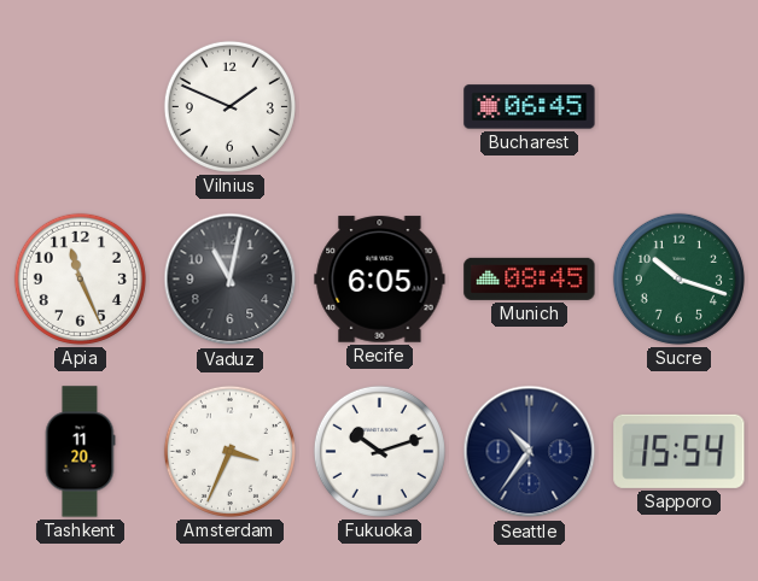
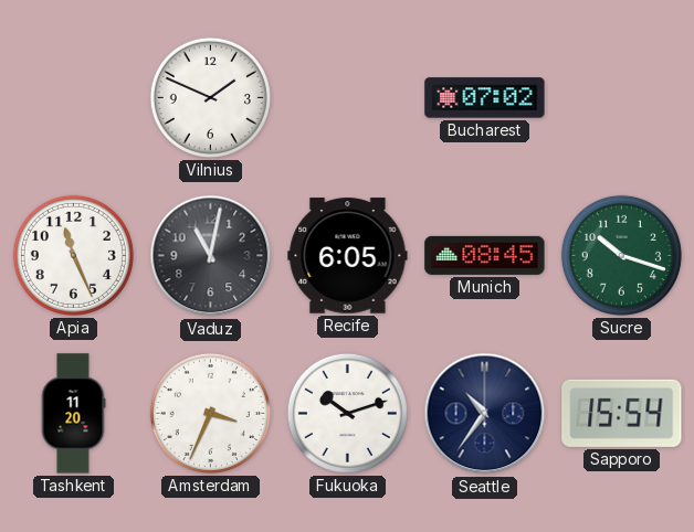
Bucharest: 06:45 -> 07:02
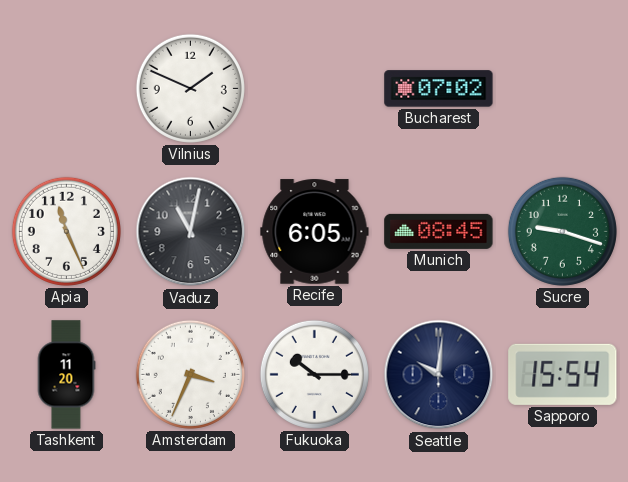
Sucre: 10:18 -> 9:18
Fukuoka: 10:12 -> 10:15
Seattle: 10:36 -> 10:01
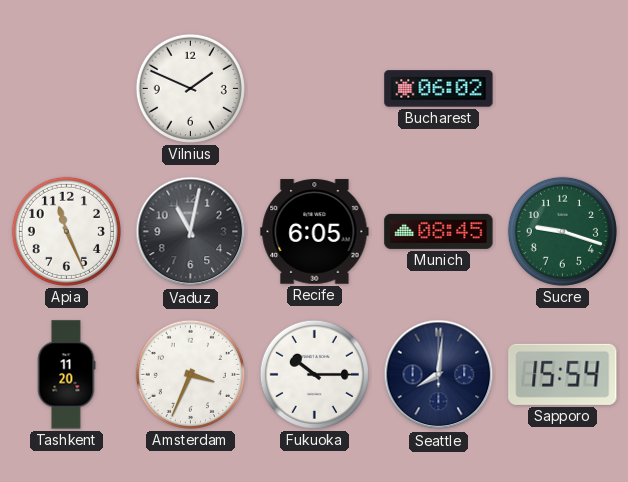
Bucharest: 07:02 -> 06:02
Seattle: 10:01 -> 8:01
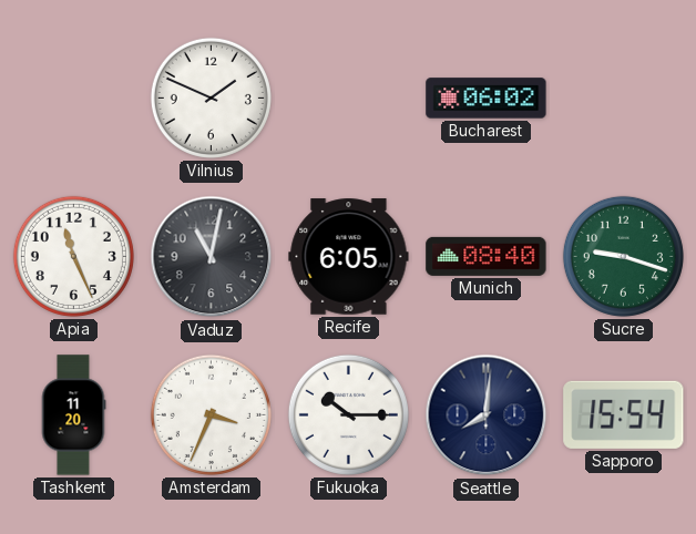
Munich: 08:45 -> 08:40
